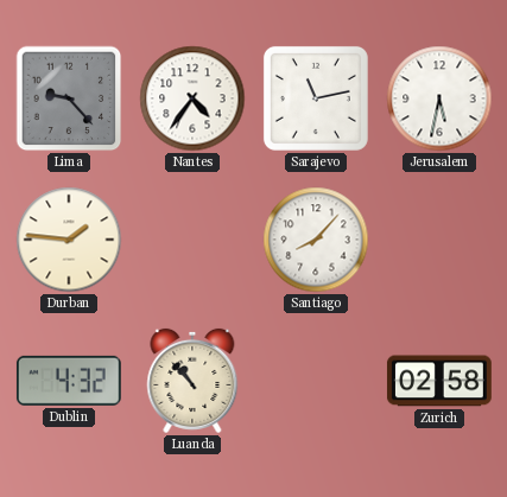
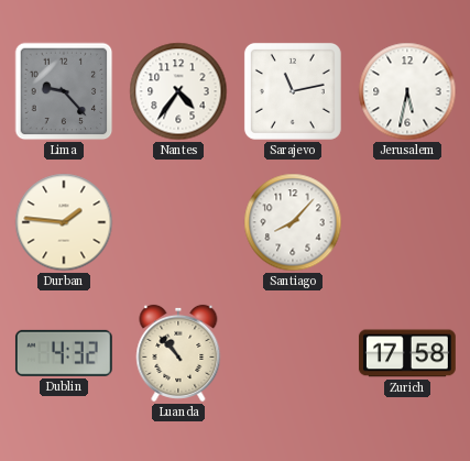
Zurich: 02:58 -> 17:58
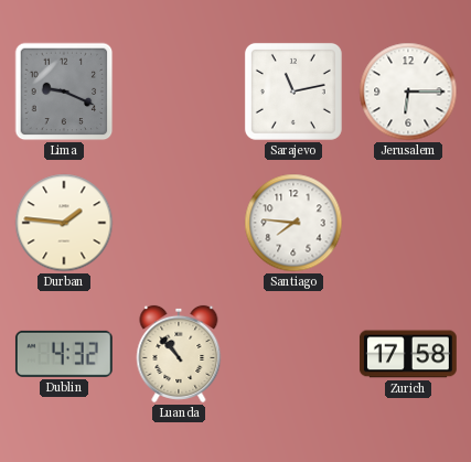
Lima: 9:23 -> 9:19
Nantes: 4:36 -> none
Jerusalem: 5:32 -> 6:15
Santiago: 8:07 -> 7:46
